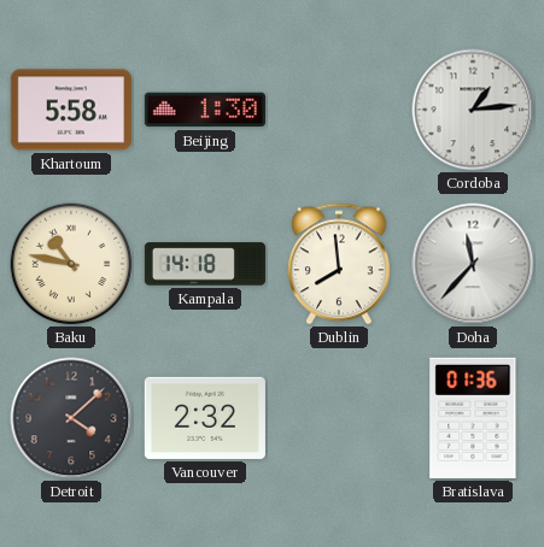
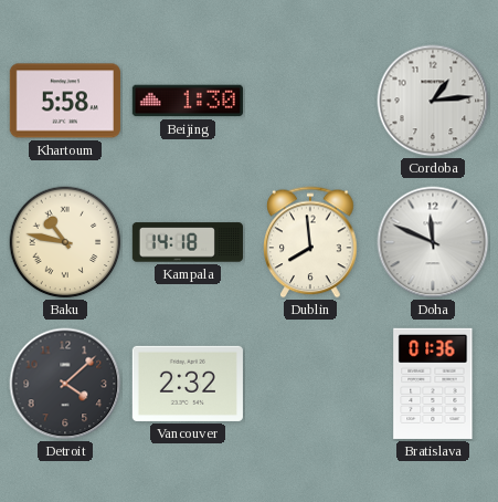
Doha: 11:37 -> 11:49
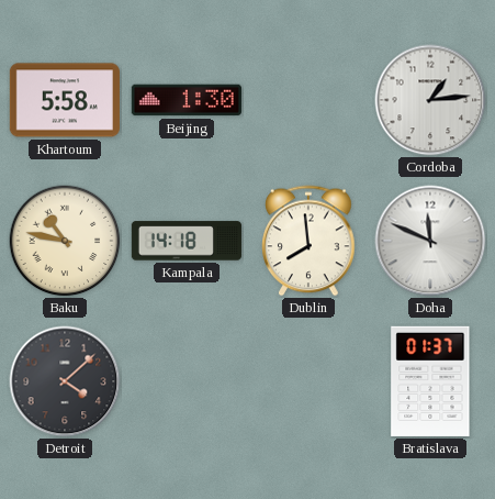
Vancouver: 2:32 -> none
Bratislava: 01:36 -> 01:37
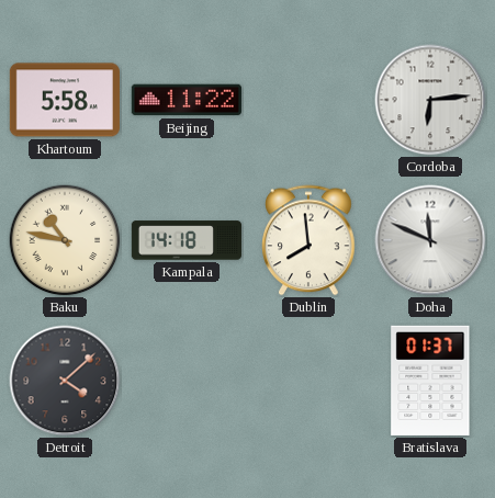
Beijing: 1:30 -> 11:22
Cordoba: 1:14 -> 6:14
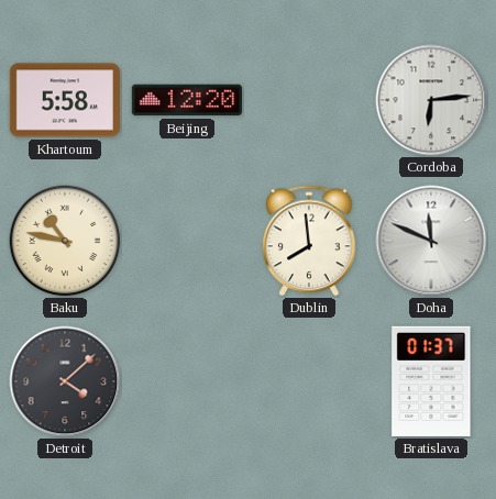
Beijing: 11:22 -> 12:20
Kampala: 14:18 -> none
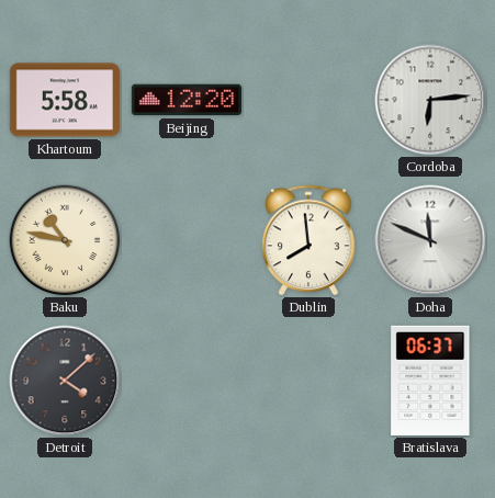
Bratislava: 01:37 -> 06:37
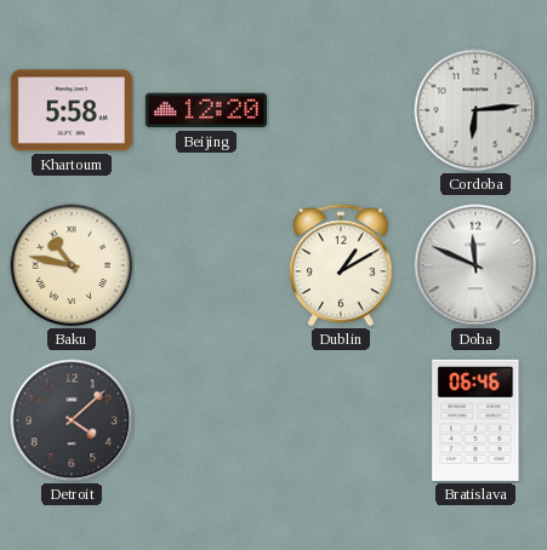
Dublin: 7:59 -> 1:10
Bratislava: 06:37 -> 06:46
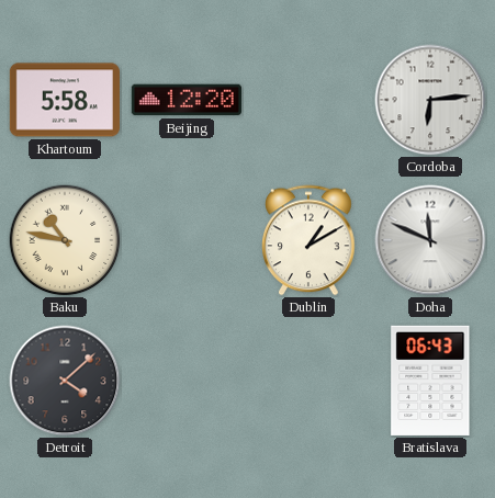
Bratislava: 06:46 -> 06:43
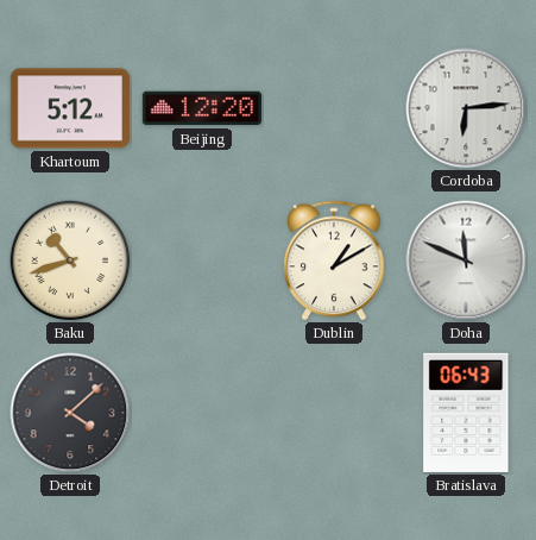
Khartoum: 5:58 -> 5:12
Baku: 10:47 -> 10:42
